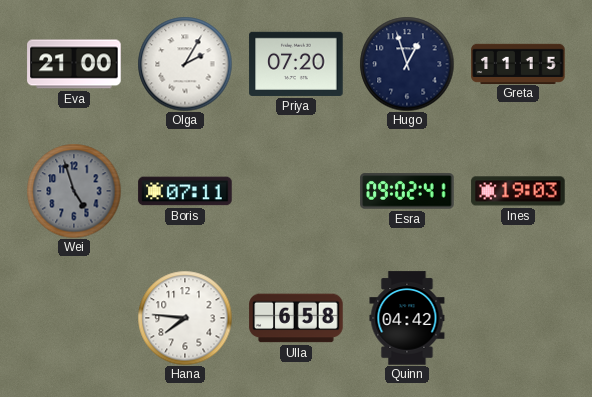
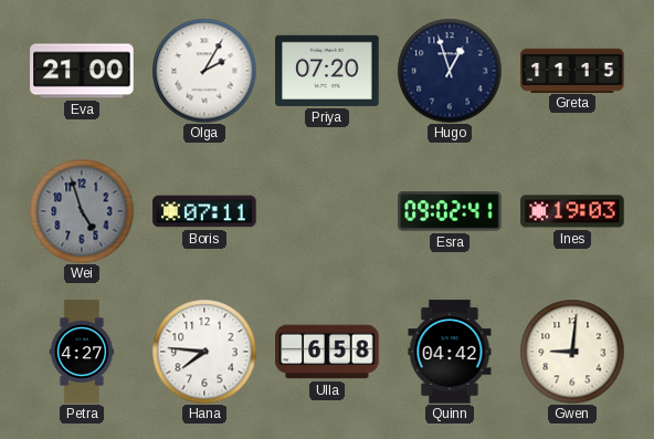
Petra: none -> 4:27
Gwen: none -> 9:01
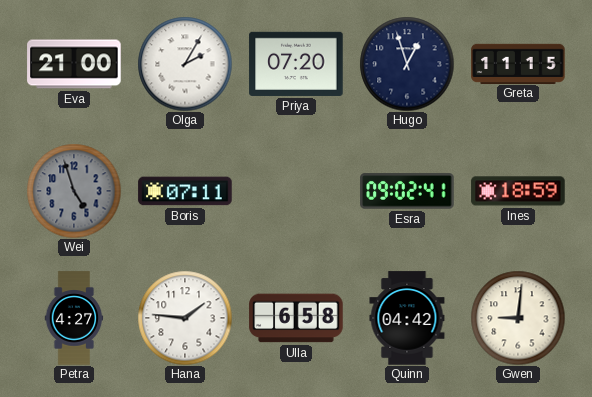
Ines: 19:03 -> 18:59
Hana: 7:46 -> 1:46
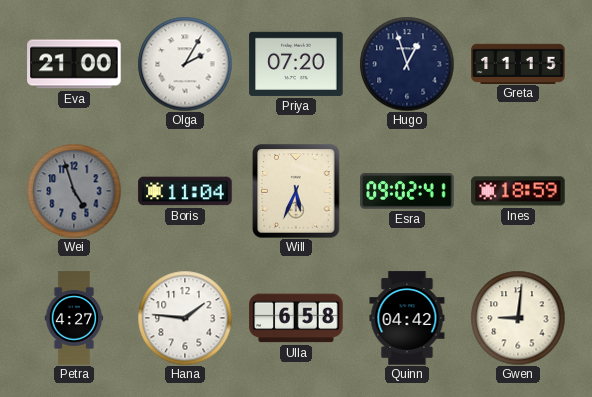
Boris: 07:11 -> 11:04
Will: none -> 5:34
